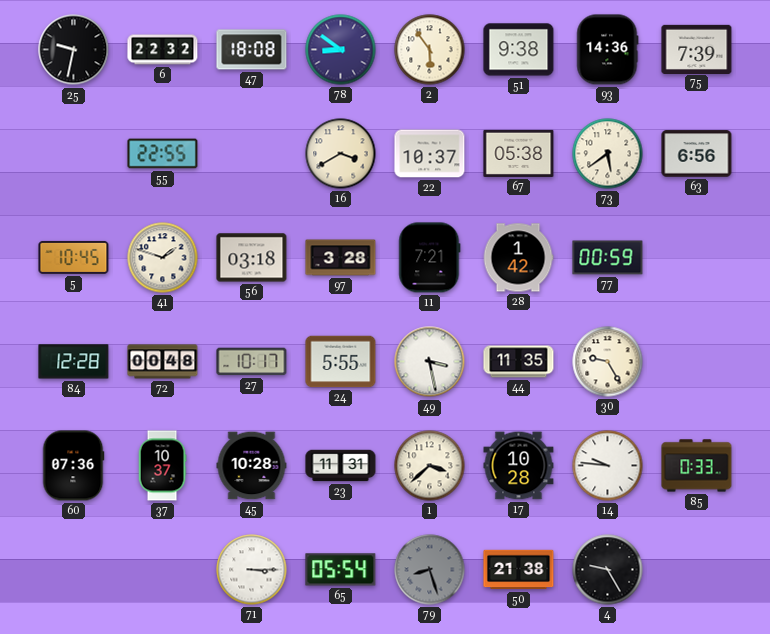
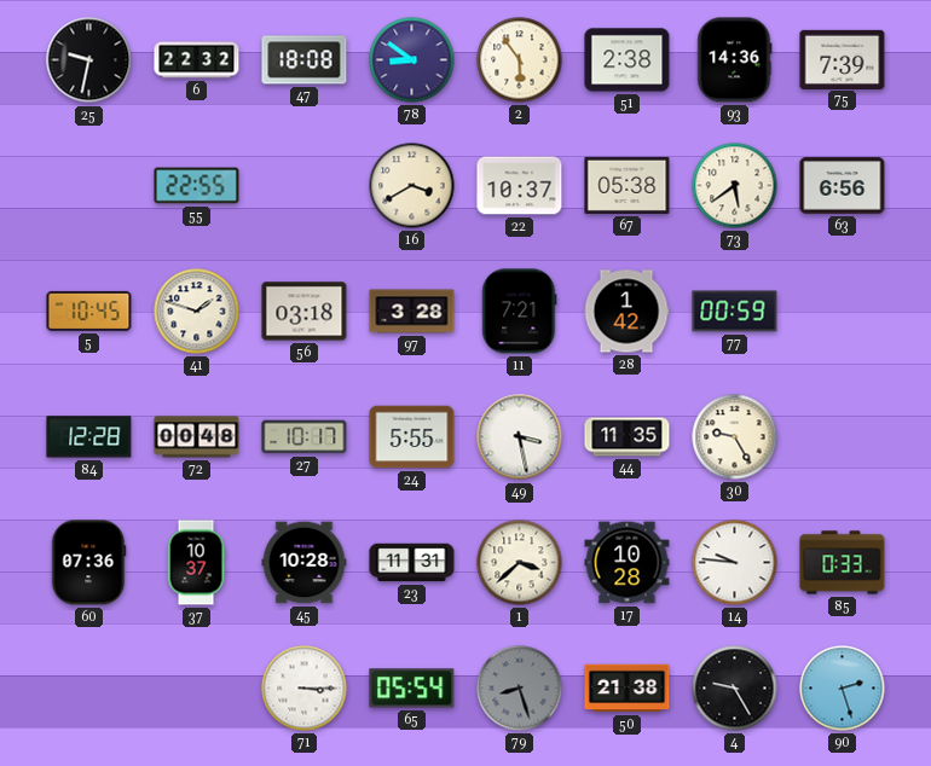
51: 9:38 -> 2:38
90: none -> 2:27
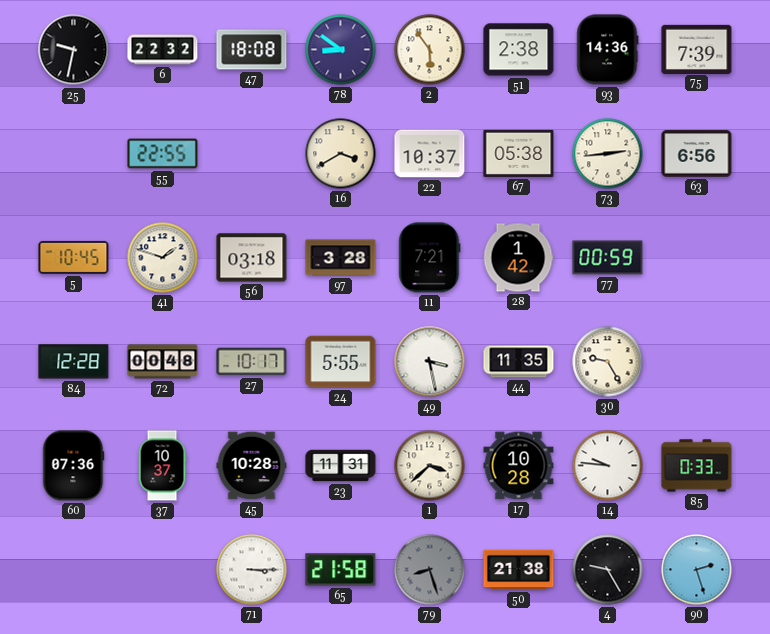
73: 5:39 -> 2:44
65: 05:54 -> 21:58
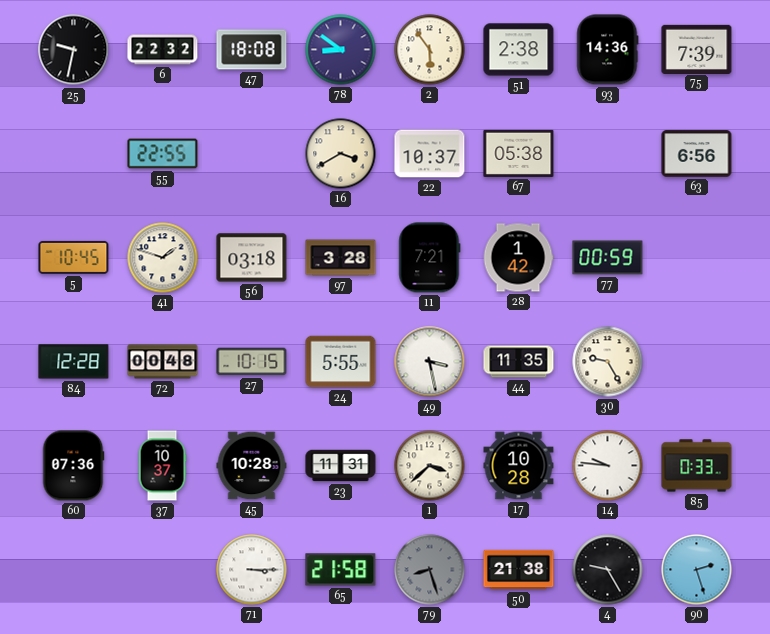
73: 2:44 -> none
27: 10:17 -> 10:15
